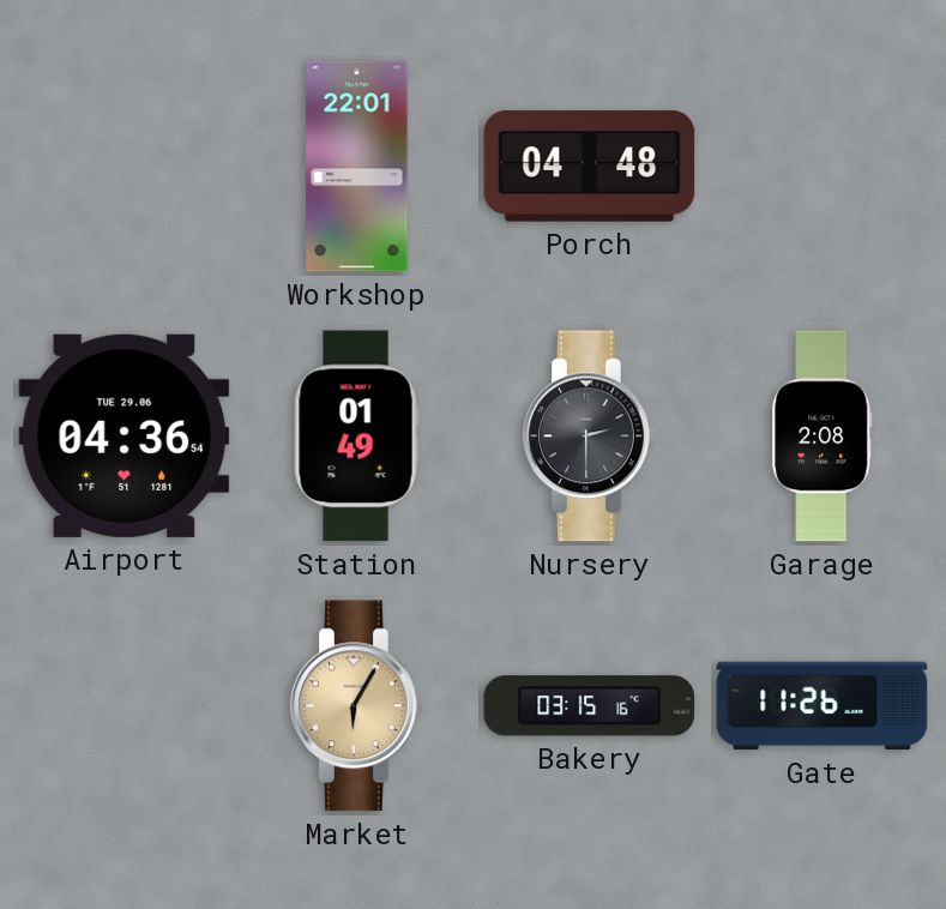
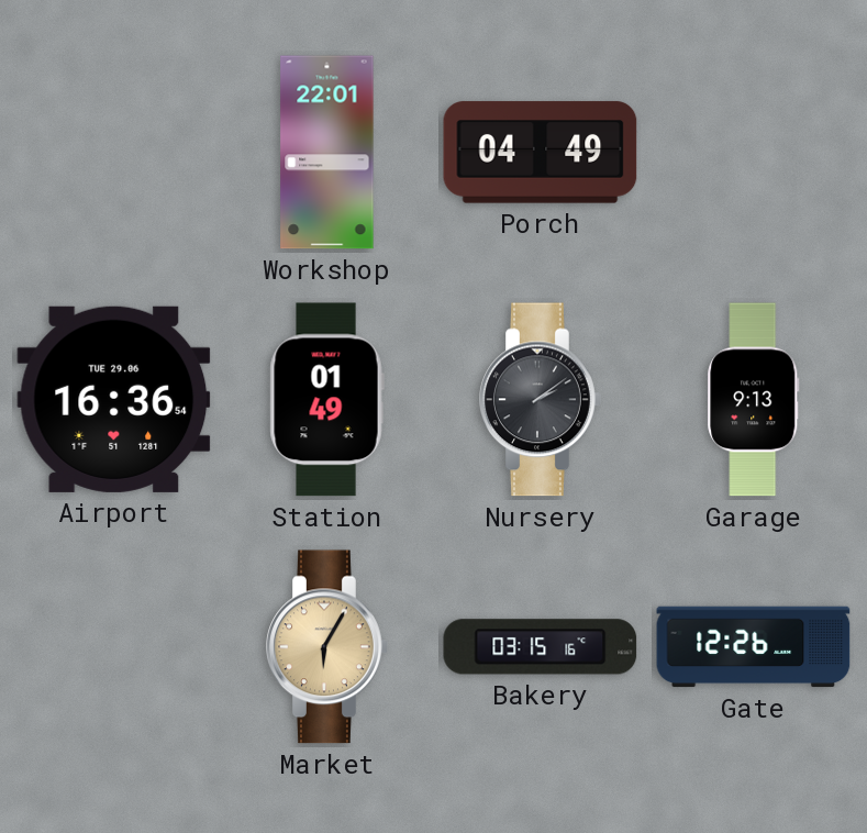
Porch: 04:48 -> 04:49
Airport: 04:36 -> 16:36
Nursery: 2:30 -> 2:09
Garage: 2:08 -> 9:13
Gate: 11:26 -> 12:26
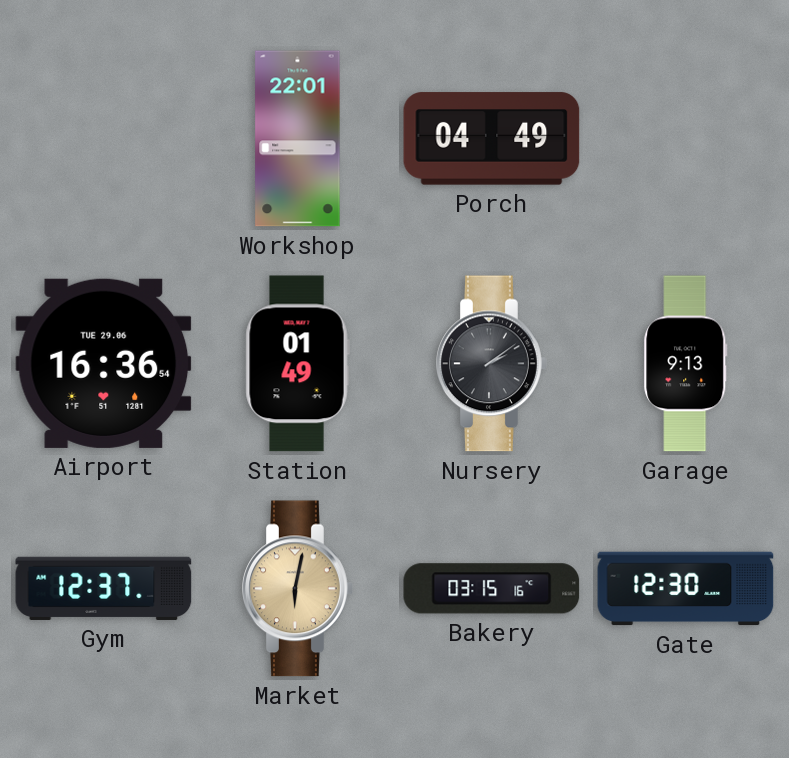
Gym: none -> 12:37
Market: 6:05 -> 6:02
Gate: 12:26 -> 12:30
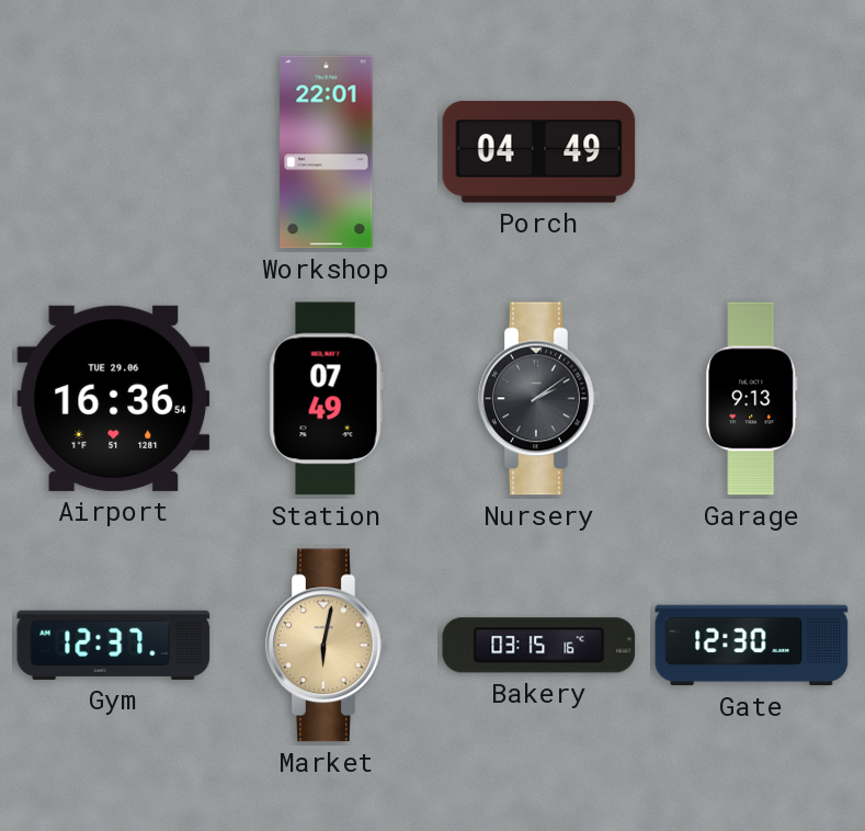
Station: 01:49 -> 07:49
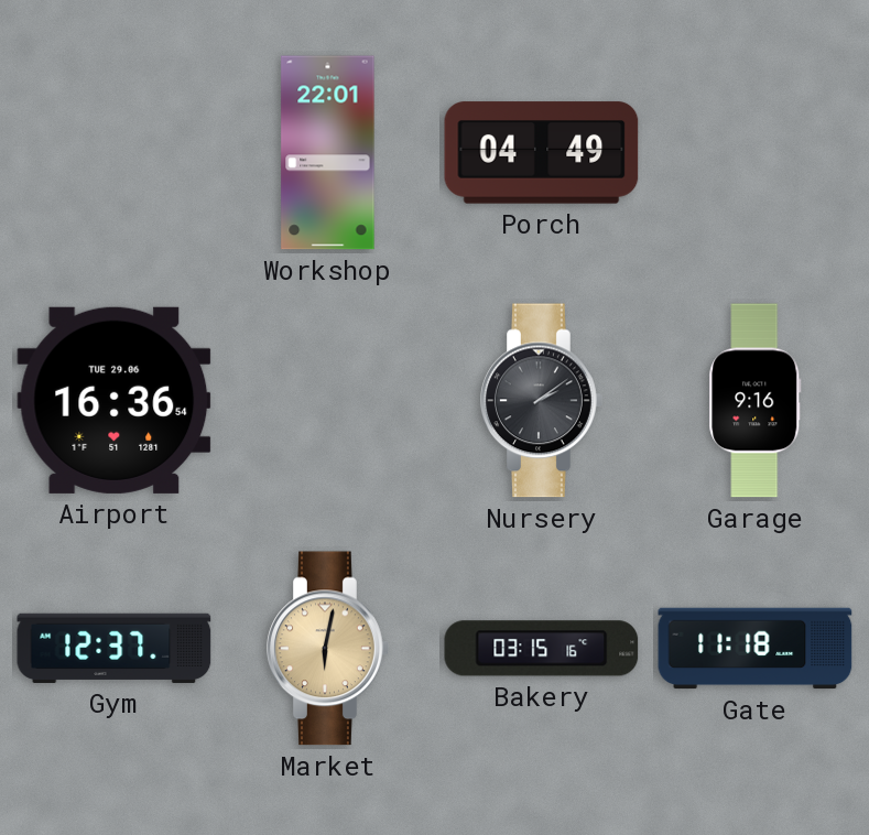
Station: 07:49 -> none
Garage: 9:13 -> 9:16
Gate: 12:30 -> 11:18
